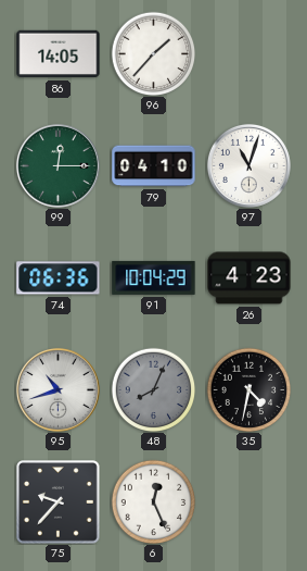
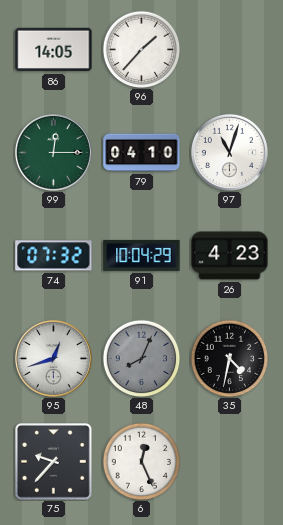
74: 06:36 -> 07:32
95: 10:42 -> 12:42
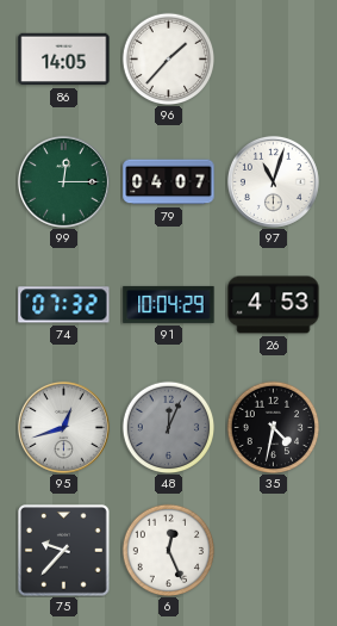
79: 04:10 -> 04:07
26: 4:23 -> 4:53
48: 8:04 -> 12:04
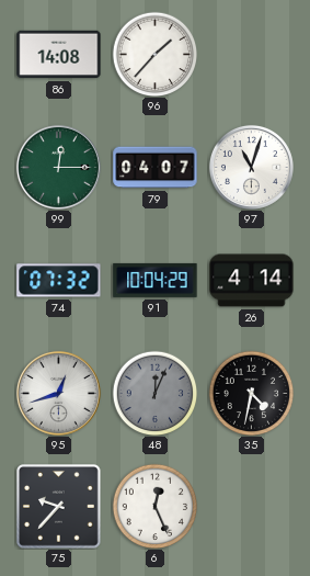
86: 14:05 -> 14:08
26: 4:53 -> 4:14
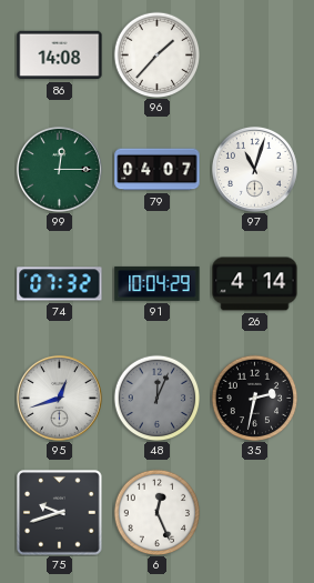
35: 4:32 -> 2:32
75: 9:37 -> 9:42
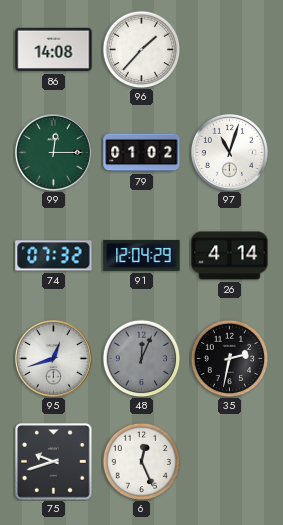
79: 04:07 -> 01:02
91: 10:04 -> 12:04
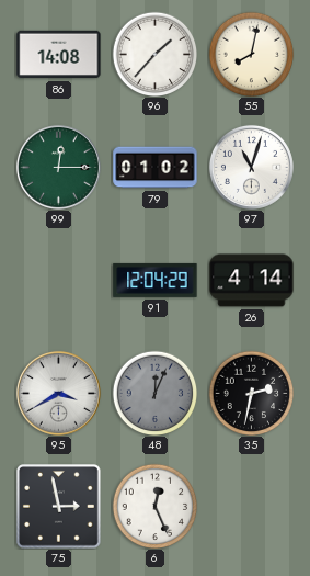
55: none -> 8:02
74: 07:32 -> none
95: 12:42 -> 3:40
75: 9:42 -> 2:58
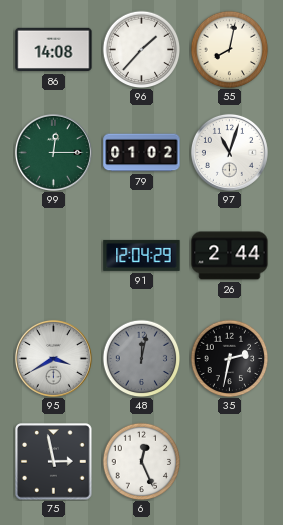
26: 4:14 -> 2:44
48: 12:04 -> 12:02
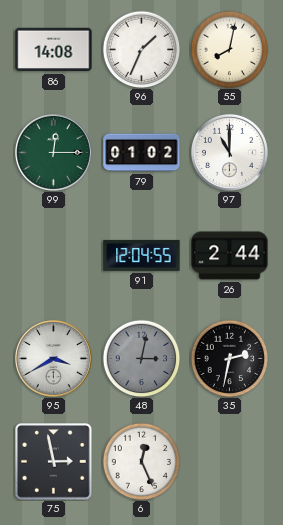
96: 1:37 -> 1:34
97: 11:03 -> 11:00
91: 12:04:29 -> 12:04:55
48: 12:02 -> 3:02
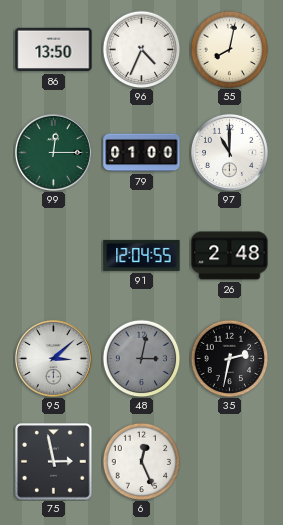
86: 14:08 -> 13:50
96: 1:34 -> 4:34
79: 01:02 -> 01:00
26: 2:44 -> 2:48
95: 3:40 -> 3:08
